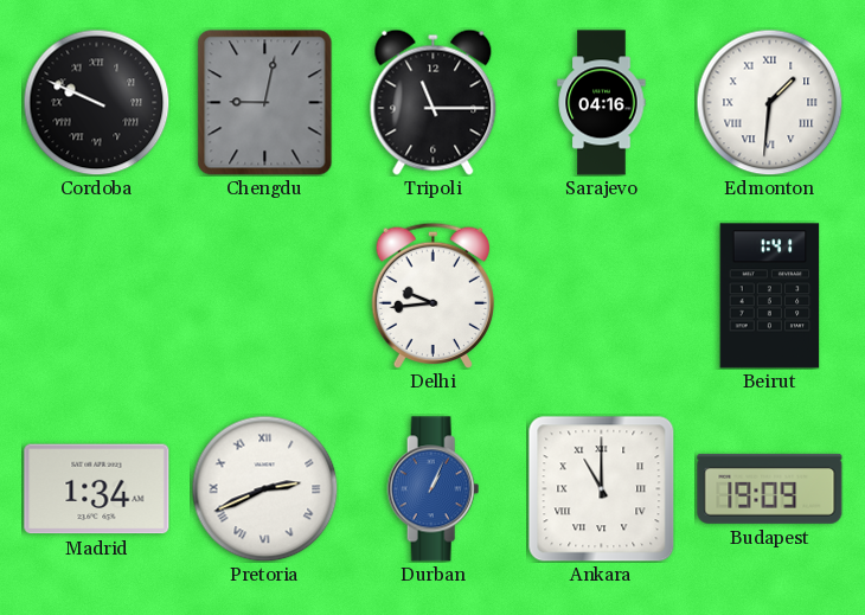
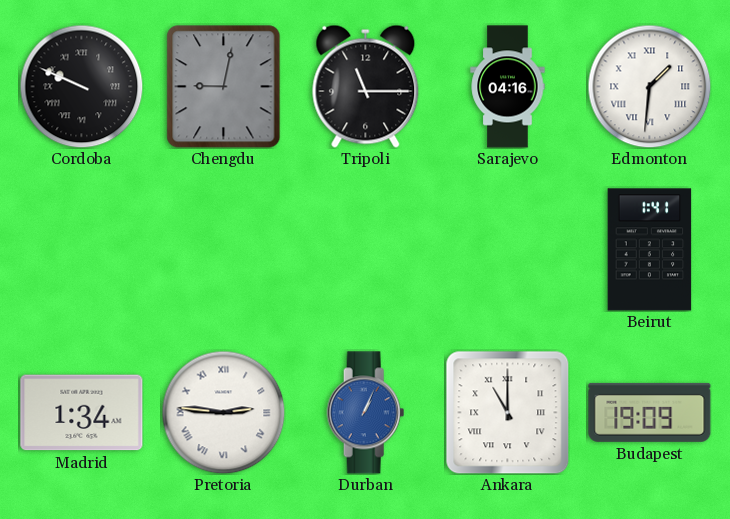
Delhi: 9:44 -> none
Pretoria: 2:41 -> 2:46
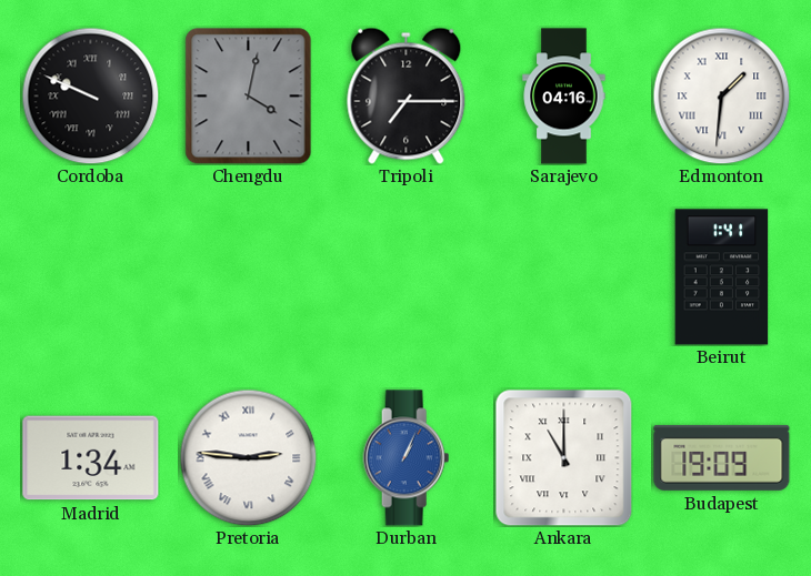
Chengdu: 9:02 -> 4:02
Tripoli: 11:15 -> 7:15
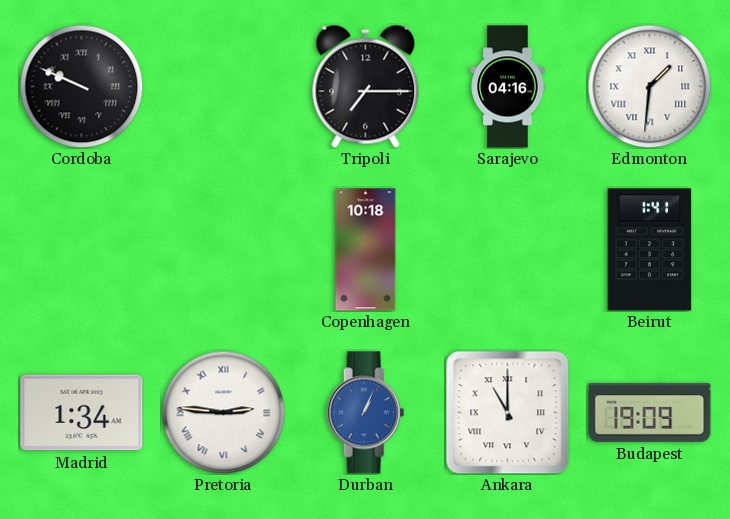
Chengdu: 4:02 -> none
Copenhagen: none -> 10:18
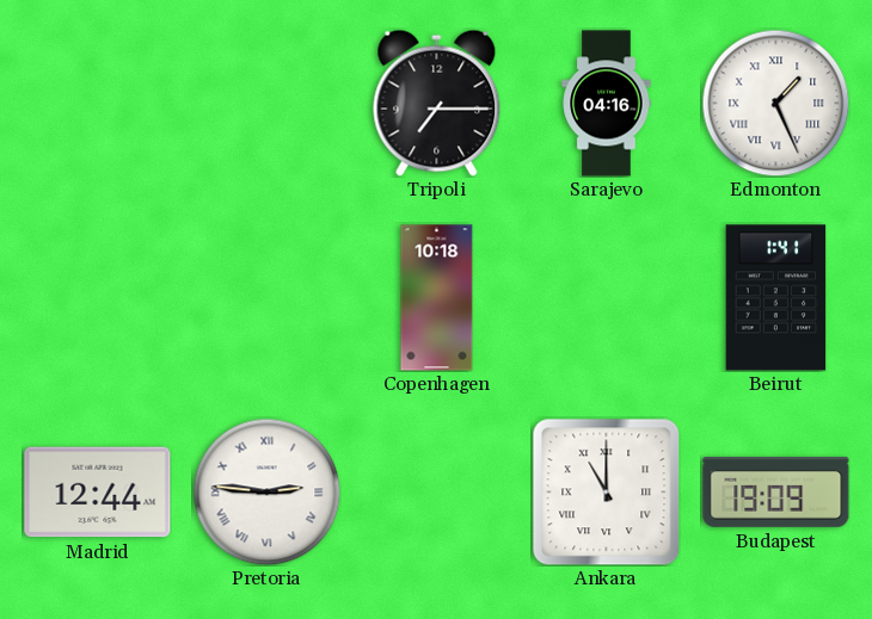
Cordoba: 9:49 -> none
Edmonton: 1:31 -> 1:26
Madrid: 1:34 -> 12:44
Durban: 1:04 -> none
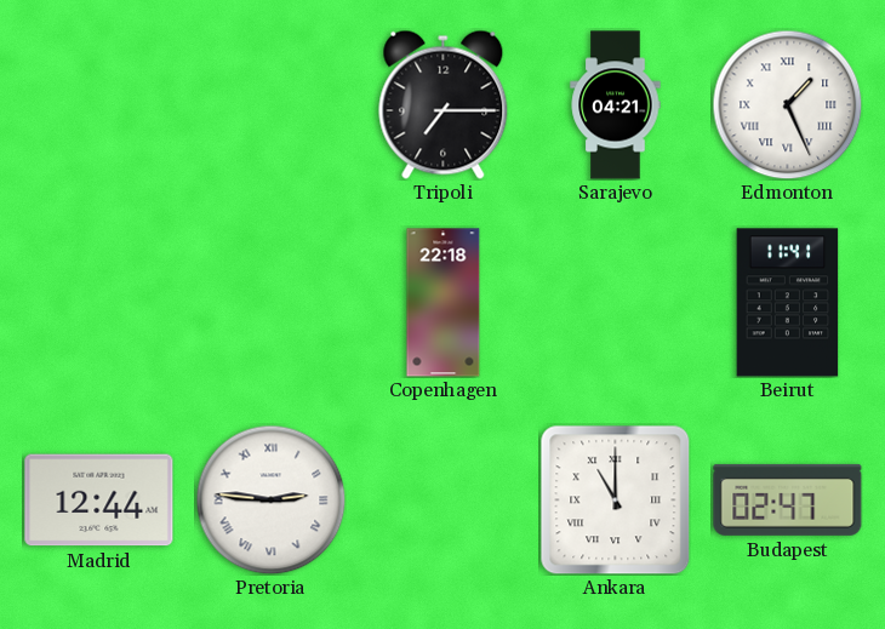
Sarajevo: 04:16 -> 04:21
Copenhagen: 10:18 -> 22:18
Beirut: 1:41 -> 11:41
Budapest: 19:09 -> 02:47
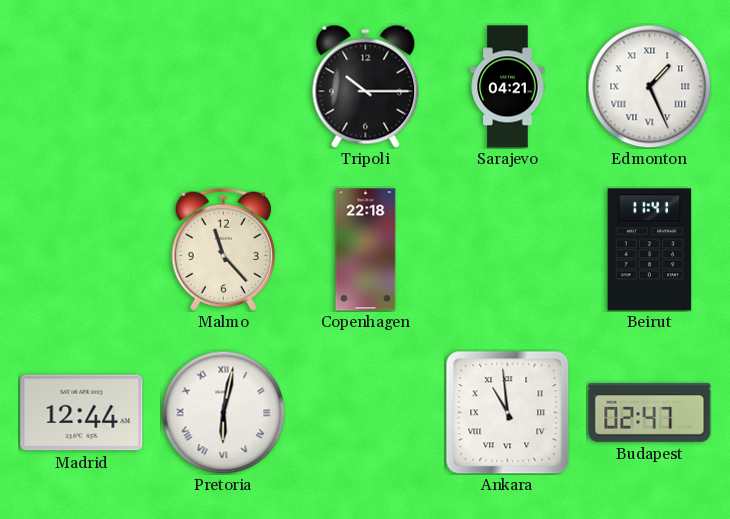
Tripoli: 7:15 -> 10:15
Malmo: none -> 11:23
Pretoria: 2:46 -> 6:02
Ankara: 11:00 -> 10:59
